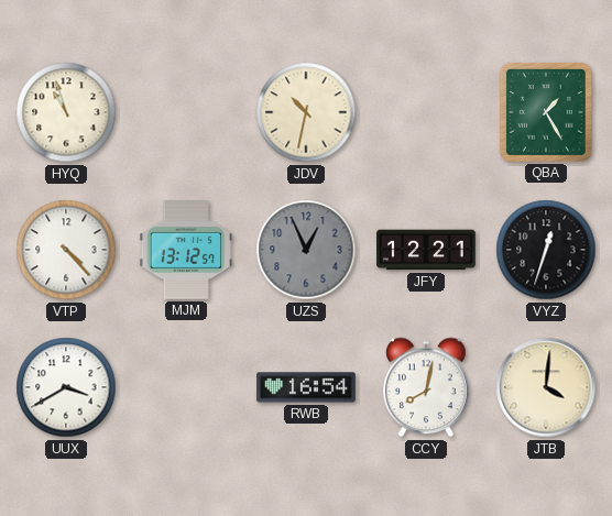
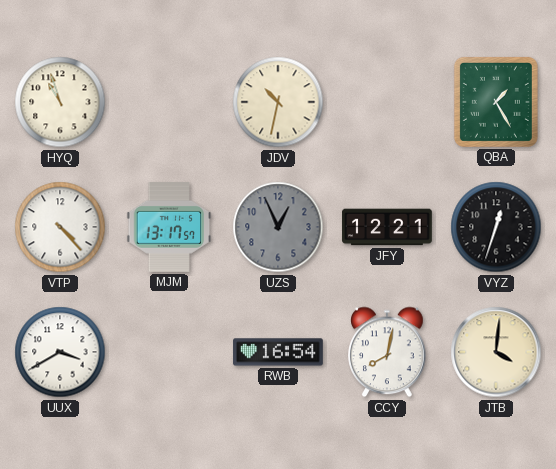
MJM: 13:12 -> 13:17
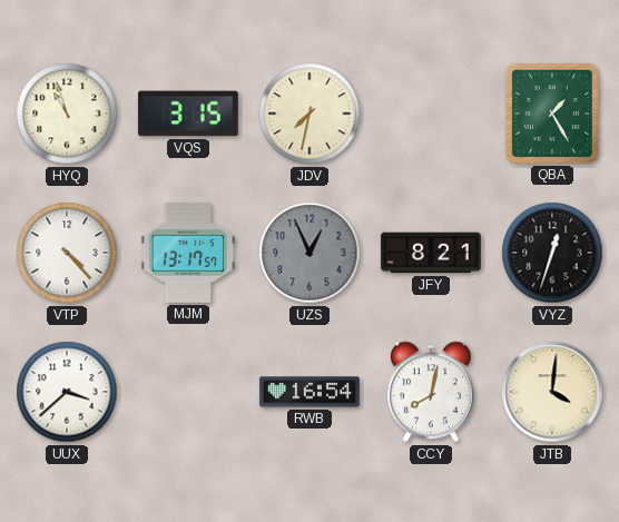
VQS: none -> 3:15
JDV: 10:32 -> 7:32
JFY: 12:21 -> 8:21
UUX: 3:40 -> 3:38
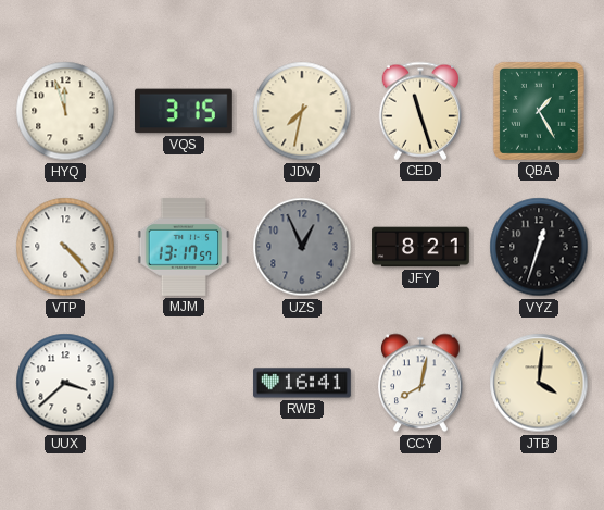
HYQ: 10:57 -> 11:57
CED: none -> 11:27
RWB: 16:54 -> 16:41
